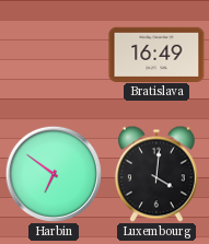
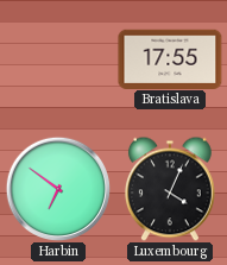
Bratislava: 16:49 -> 17:55
Luxembourg: 4:01 -> 4:04
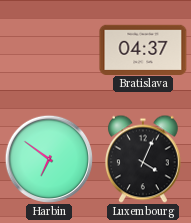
Bratislava: 17:55 -> 04:37
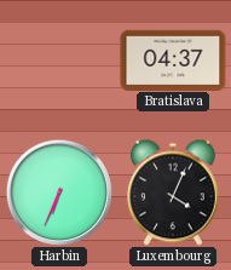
Harbin: 6:51 -> 6:34
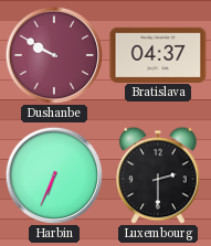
Dushanbe: none -> 9:50
Luxembourg: 4:04 -> 2:30
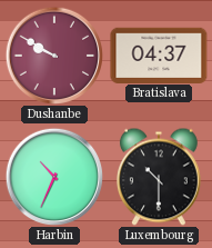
Harbin: 6:34 -> 10:34
Luxembourg: 2:30 -> 10:30
